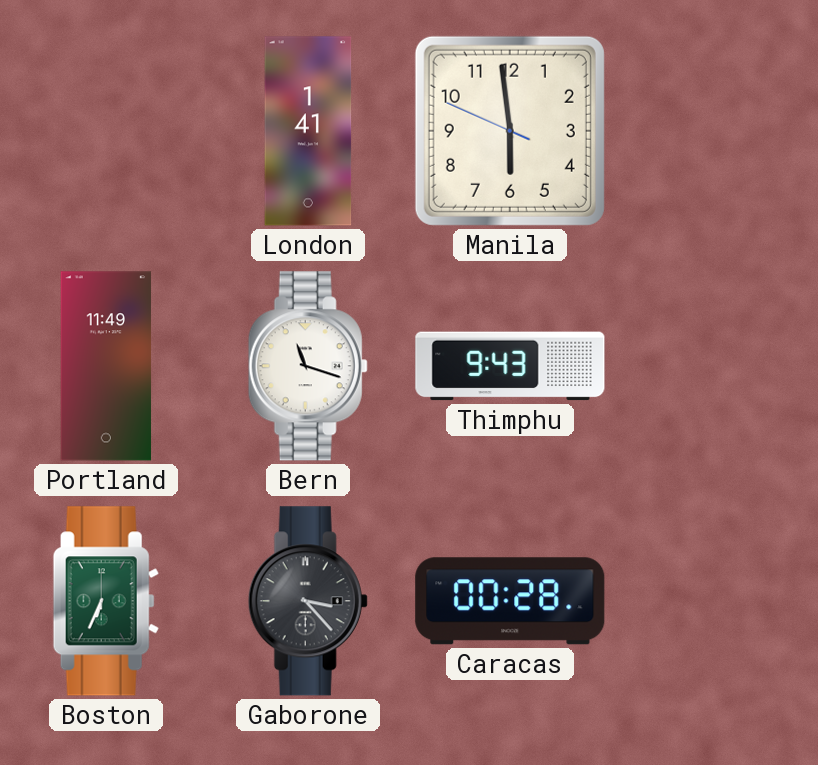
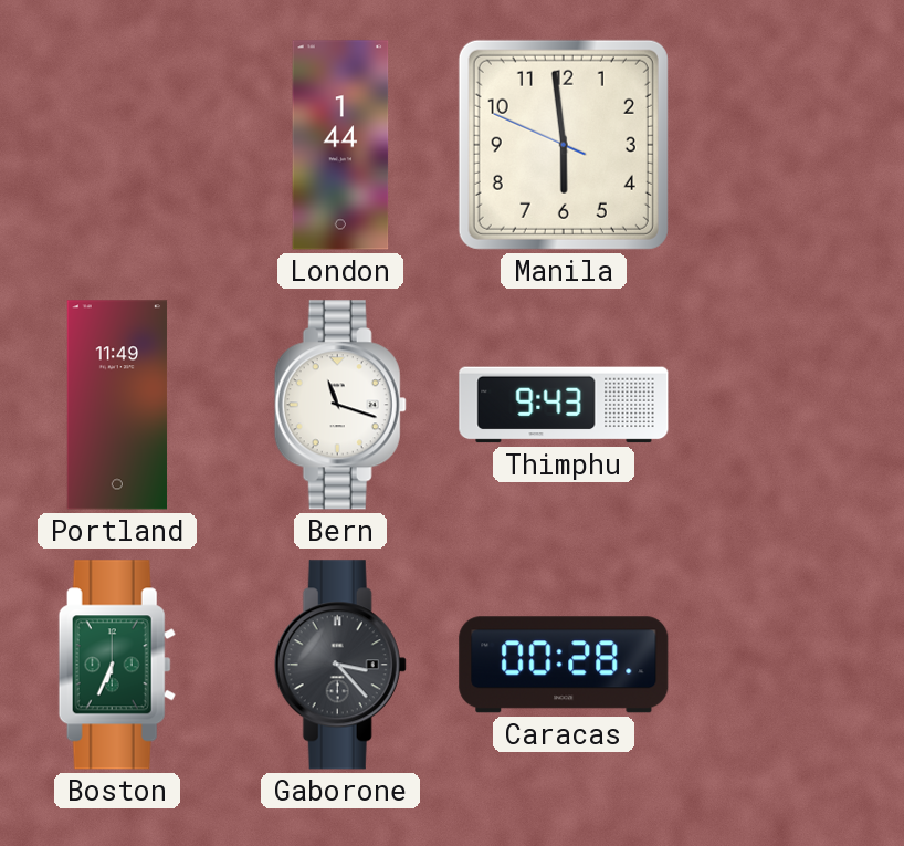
London: 1:41 -> 1:44
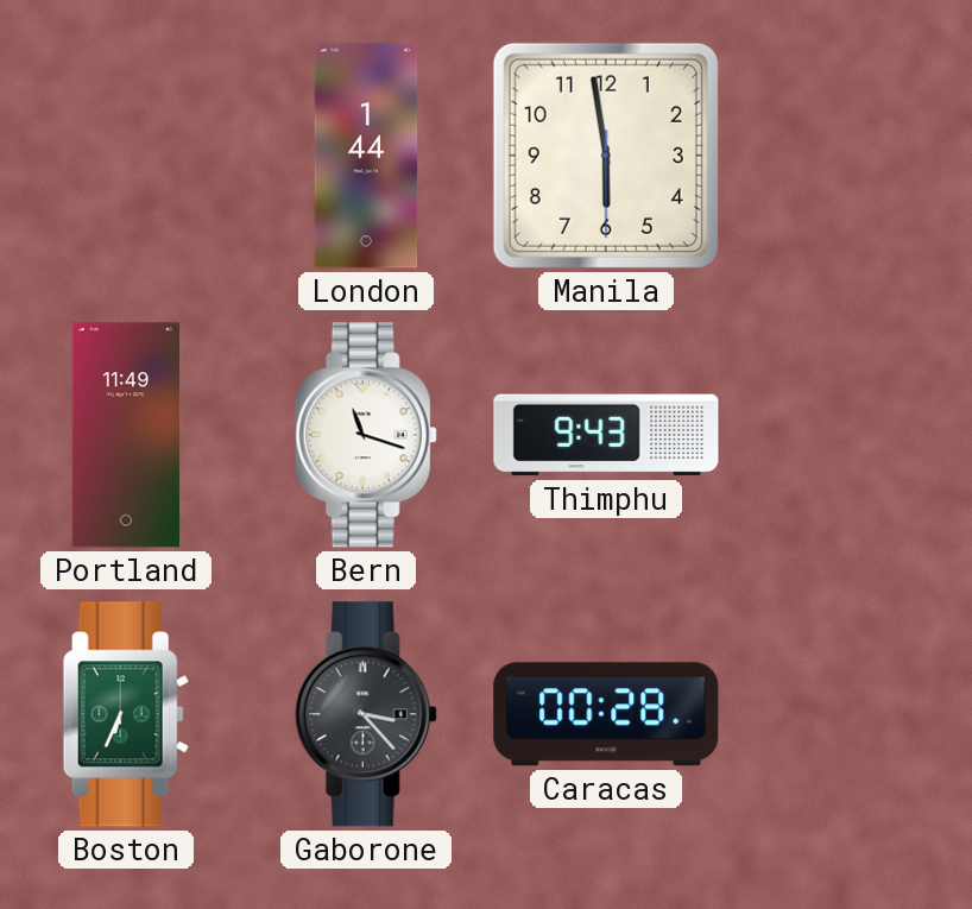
Manila: 5:58:49 -> 5:58:30
